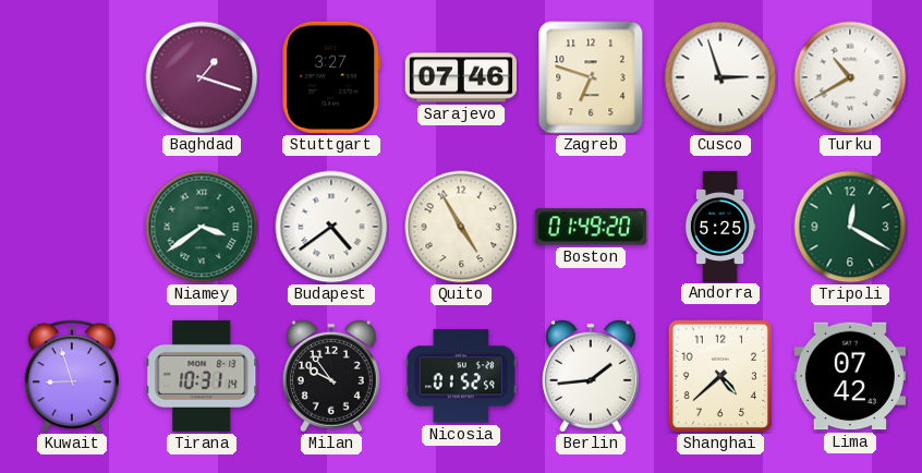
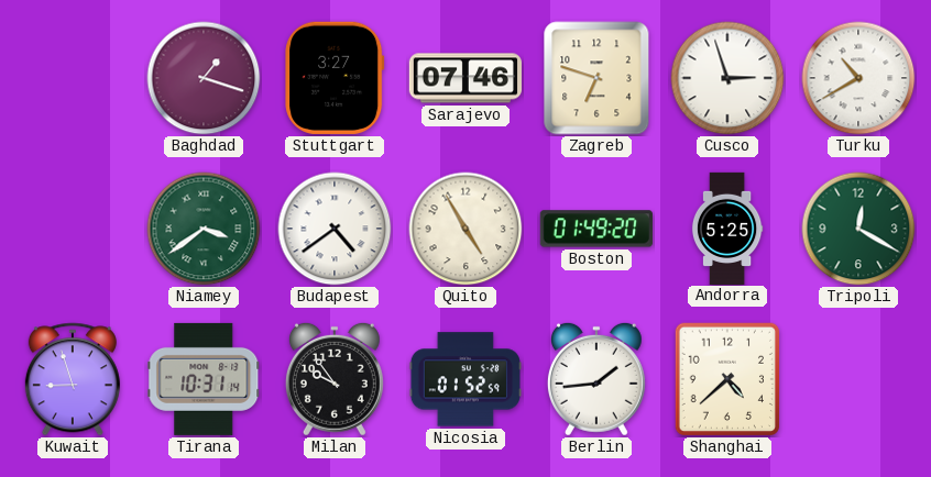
Lima: 07:42 -> none
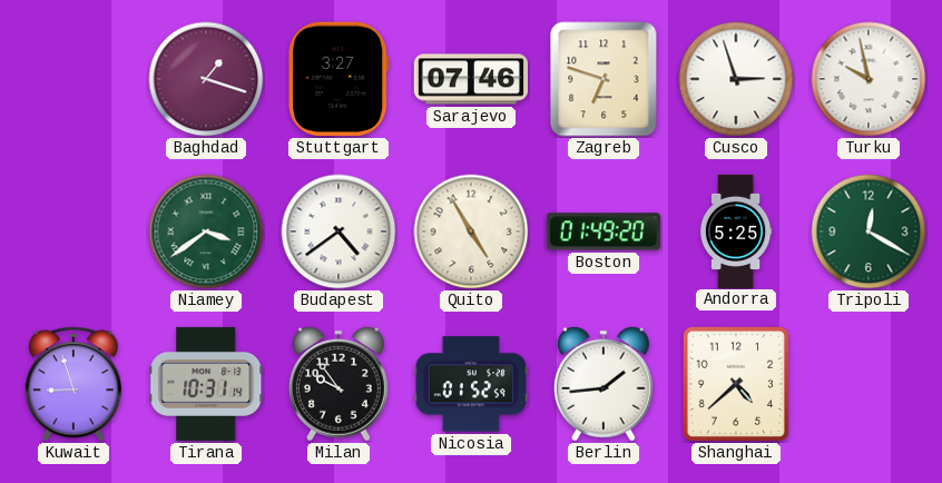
Turku: 10:40 -> 9:58
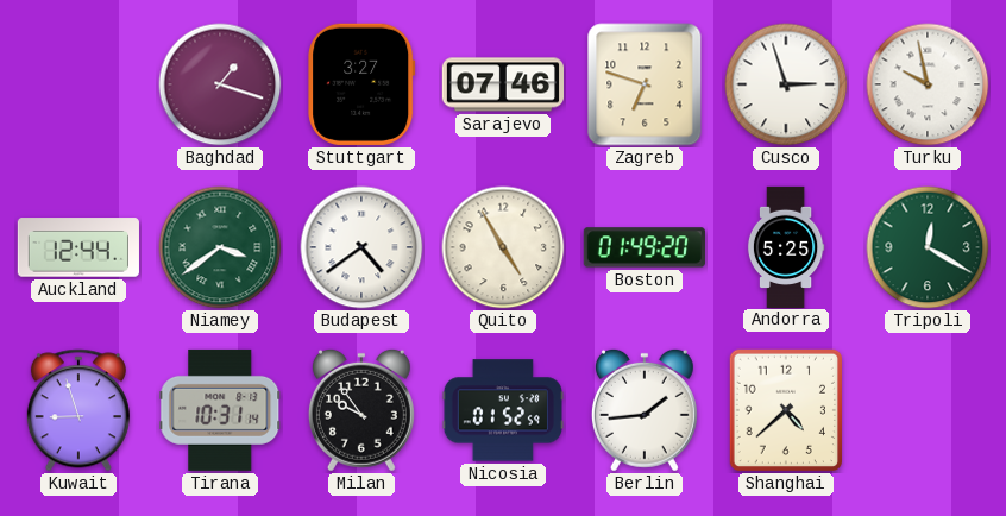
Auckland: none -> 12:44
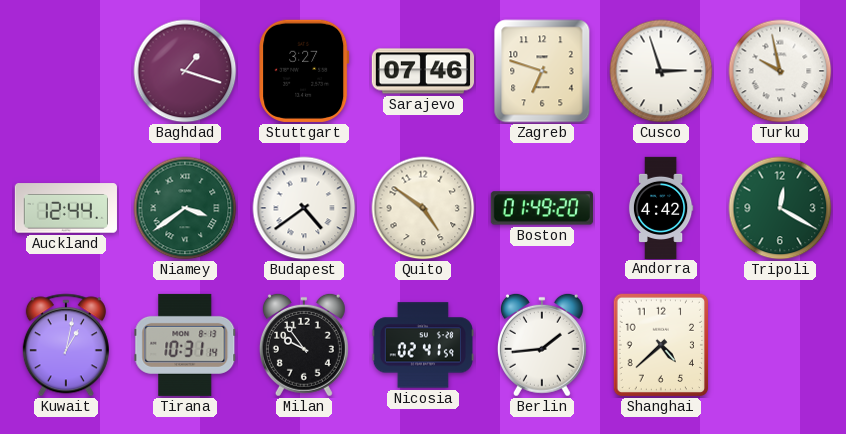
Quito: 4:55 -> 4:51
Andorra: 5:25 -> 4:42
Kuwait: 8:57 -> 1:02
Nicosia: 01:52 -> 02:41
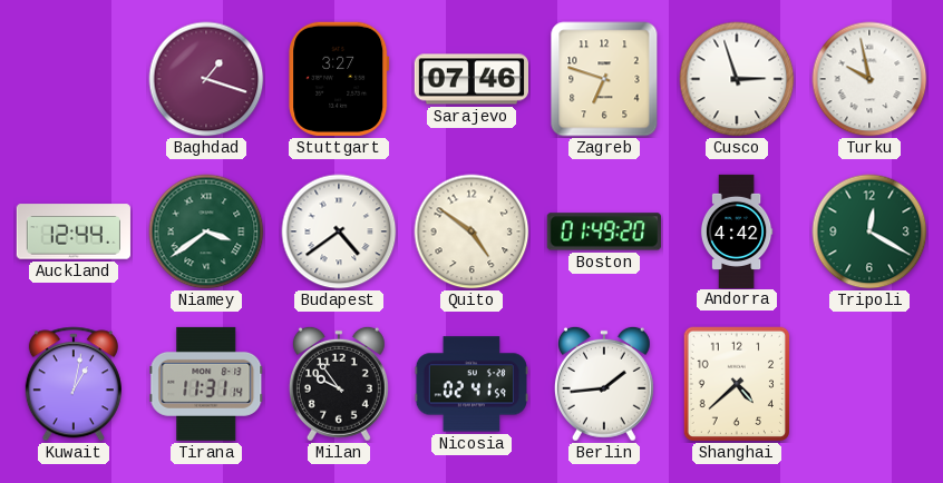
Tirana: 10:31 -> 11:31
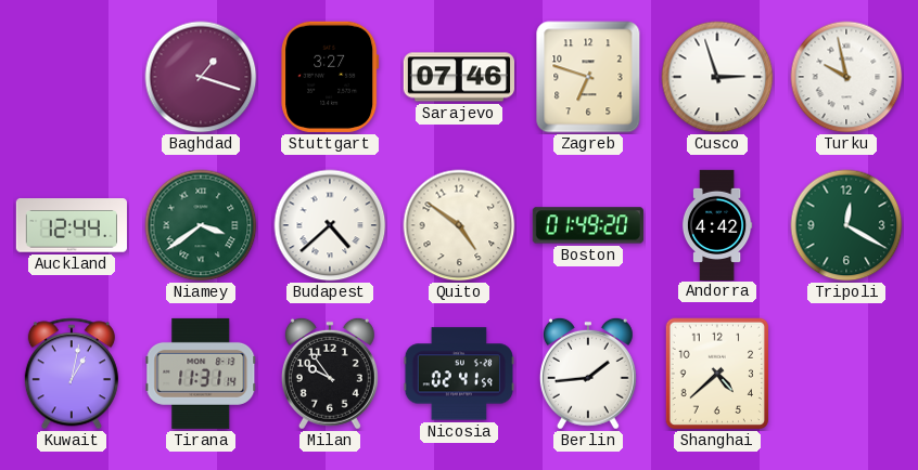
Budapest: 4:39 -> 4:38
